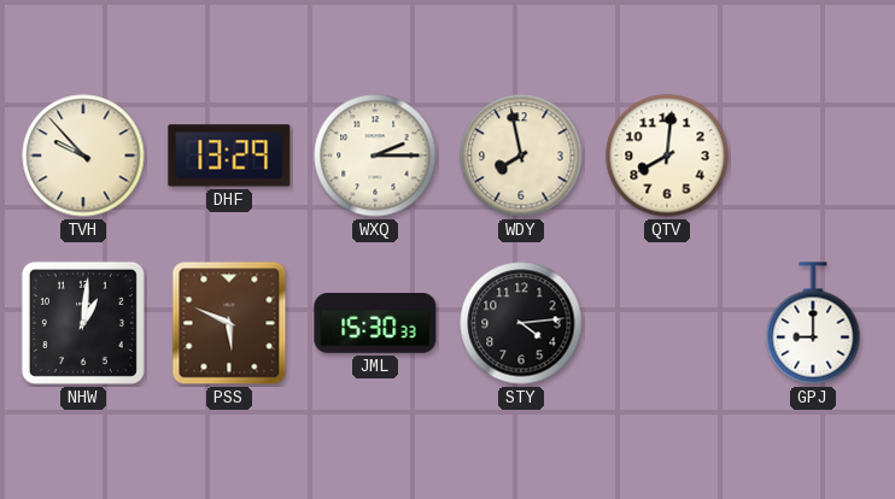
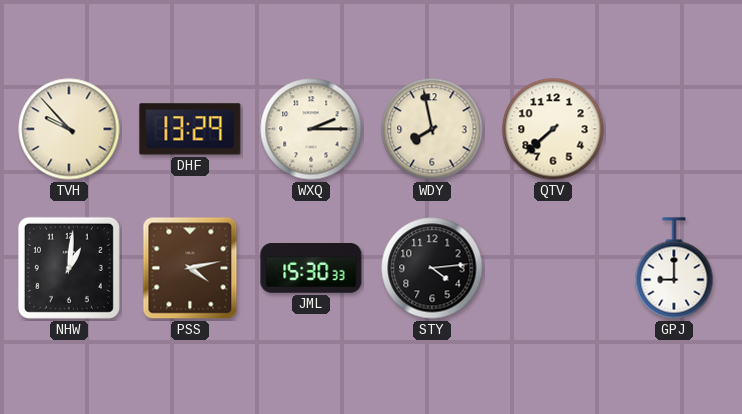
QTV: 8:01 -> 7:38
PSS: 5:49 -> 4:13
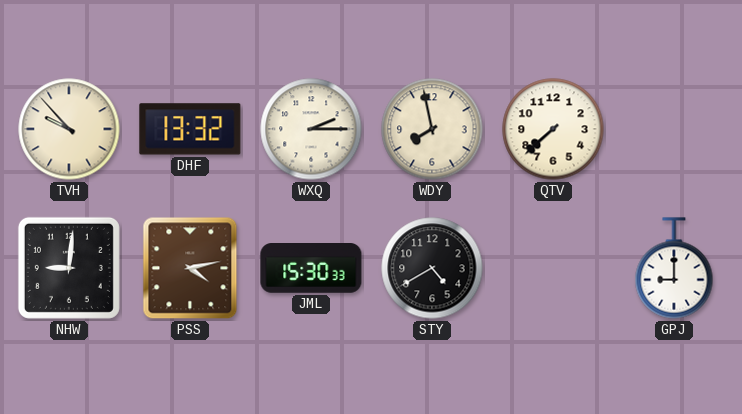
DHF: 13:29 -> 13:32
NHW: 1:01 -> 9:01
STY: 4:14 -> 4:40
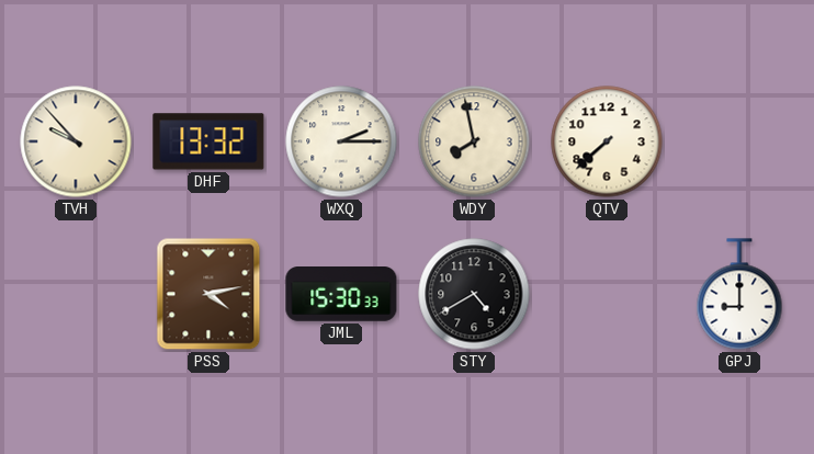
NHW: 9:01 -> none
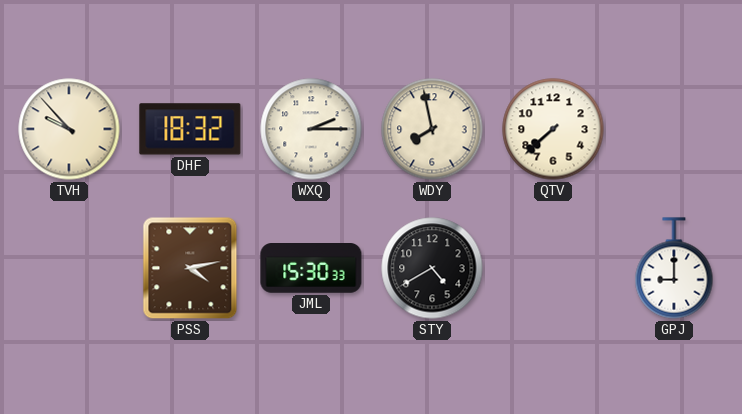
DHF: 13:32 -> 18:32
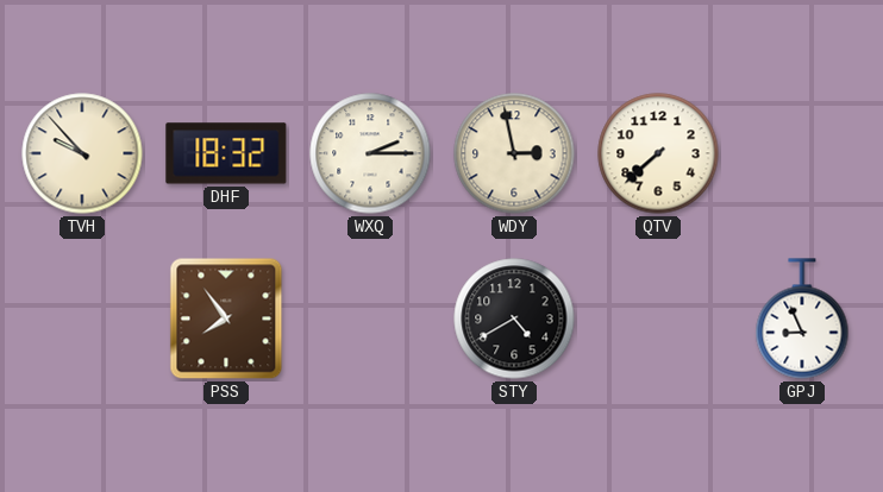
WDY: 7:58 -> 2:58
PSS: 4:13 -> 7:54
JML: 15:30 -> none
GPJ: 9:00 -> 8:56
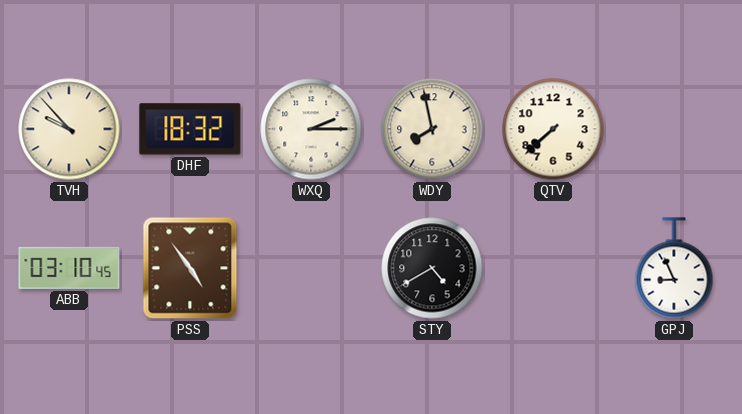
WDY: 2:58 -> 7:58
ABB: none -> 03:10
PSS: 7:54 -> 4:54
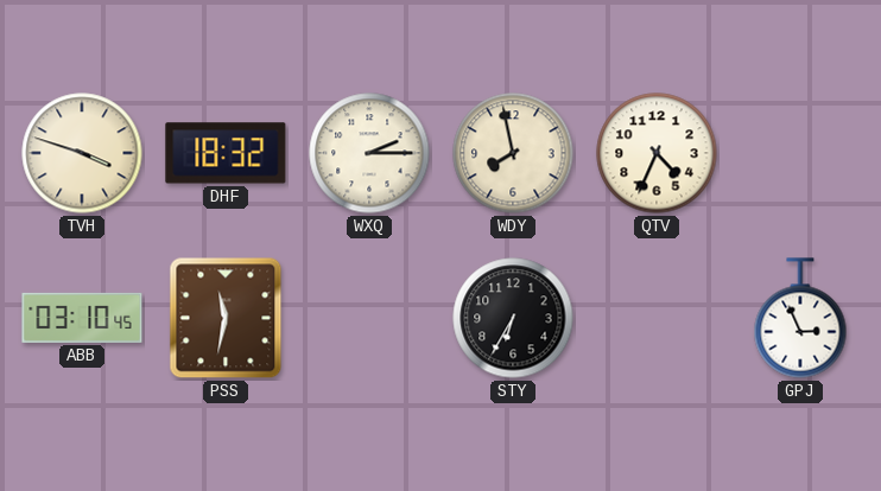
TVH: 9:53 -> 3:48
QTV: 7:38 -> 4:34
PSS: 4:54 -> 11:32
STY: 4:40 -> 6:35
GPJ: 8:56 -> 2:56
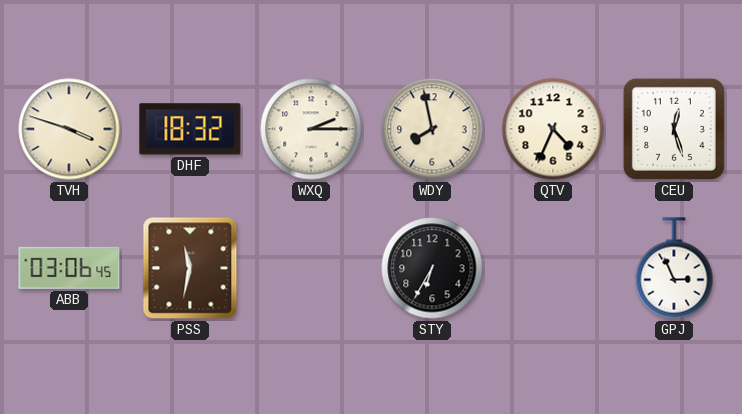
CEU: none -> 12:27
ABB: 03:10 -> 03:06
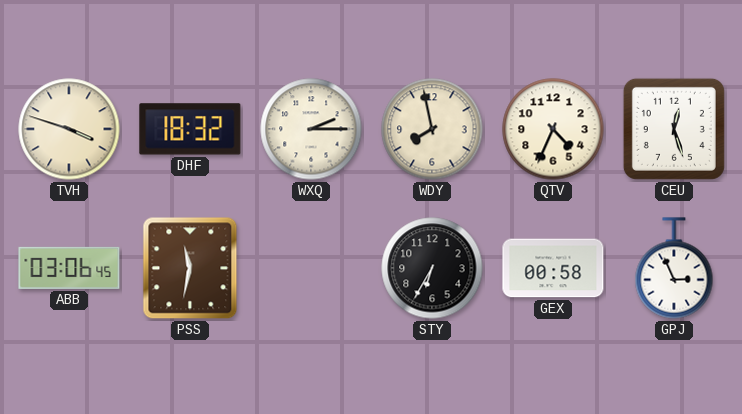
GEX: none -> 00:58
